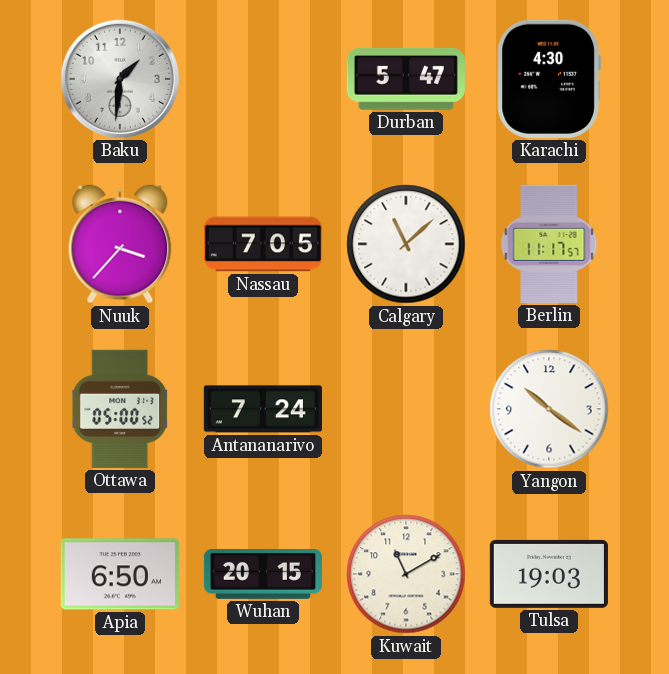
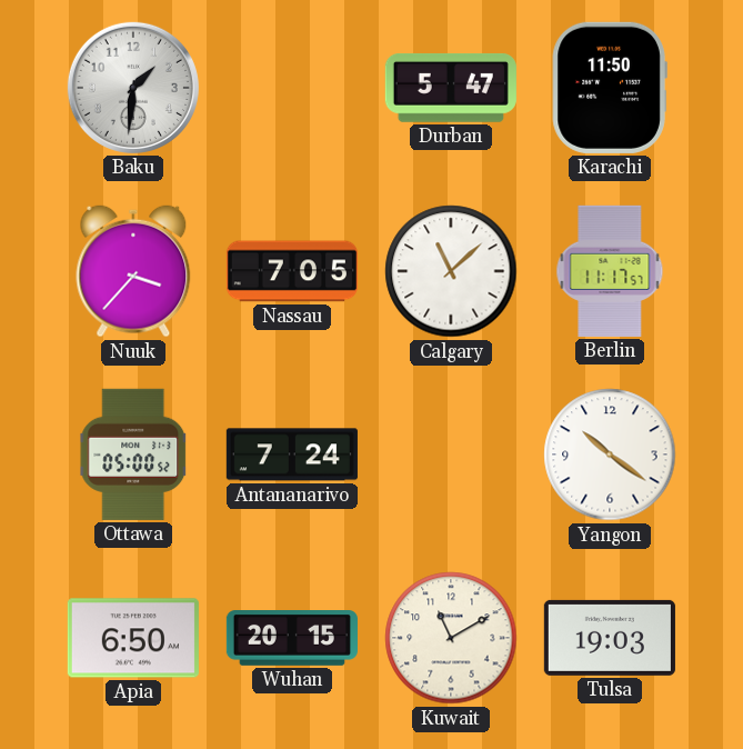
Karachi: 4:30 -> 11:50
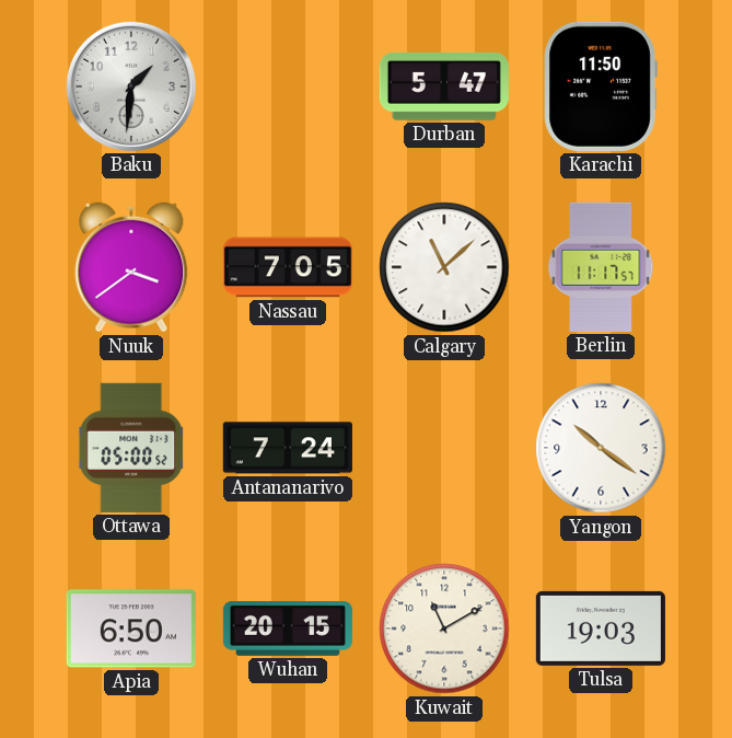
Nuuk: 3:37 -> 3:39
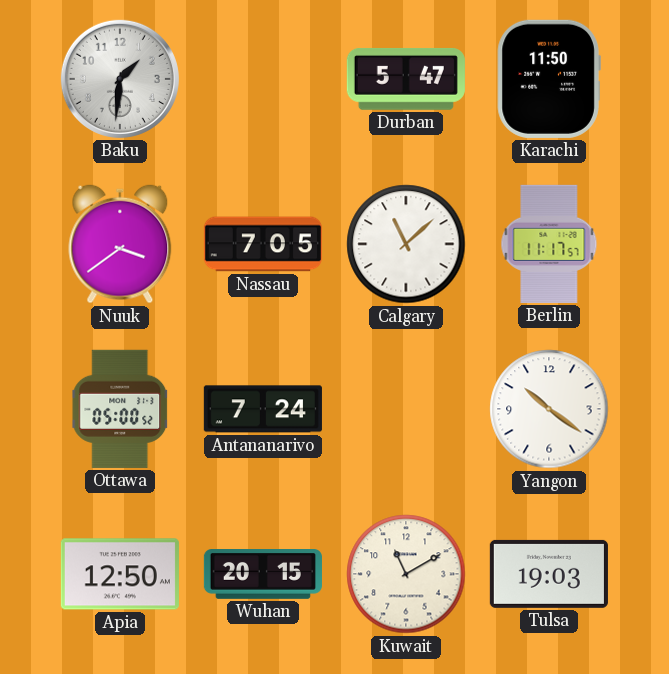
Apia: 6:50 -> 12:50
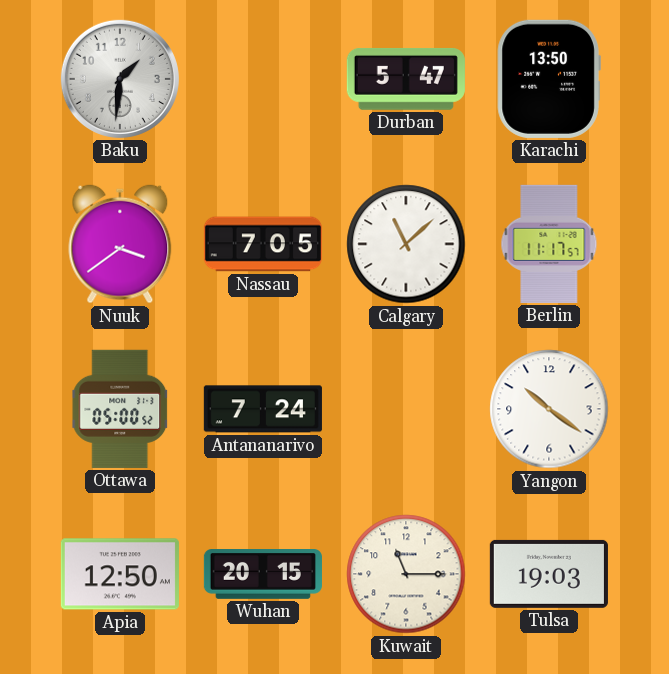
Karachi: 11:50 -> 13:50
Kuwait: 11:10 -> 11:15
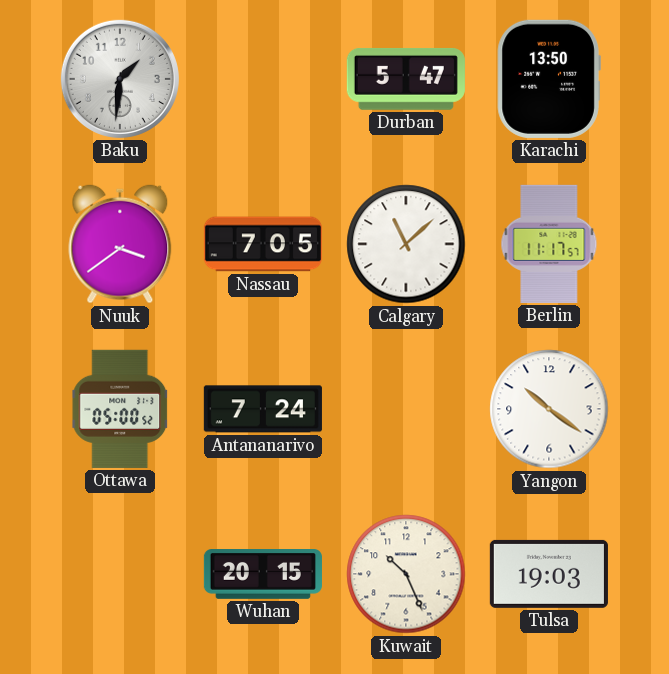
Apia: 12:50 -> none
Kuwait: 11:15 -> 10:26
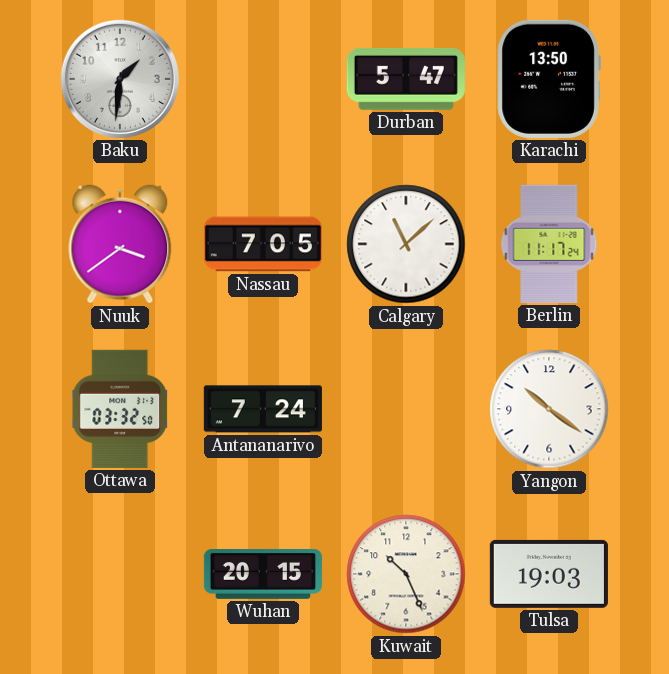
Berlin: 11:17:57 -> 11:17:24
Ottawa: 05:00 -> 03:32
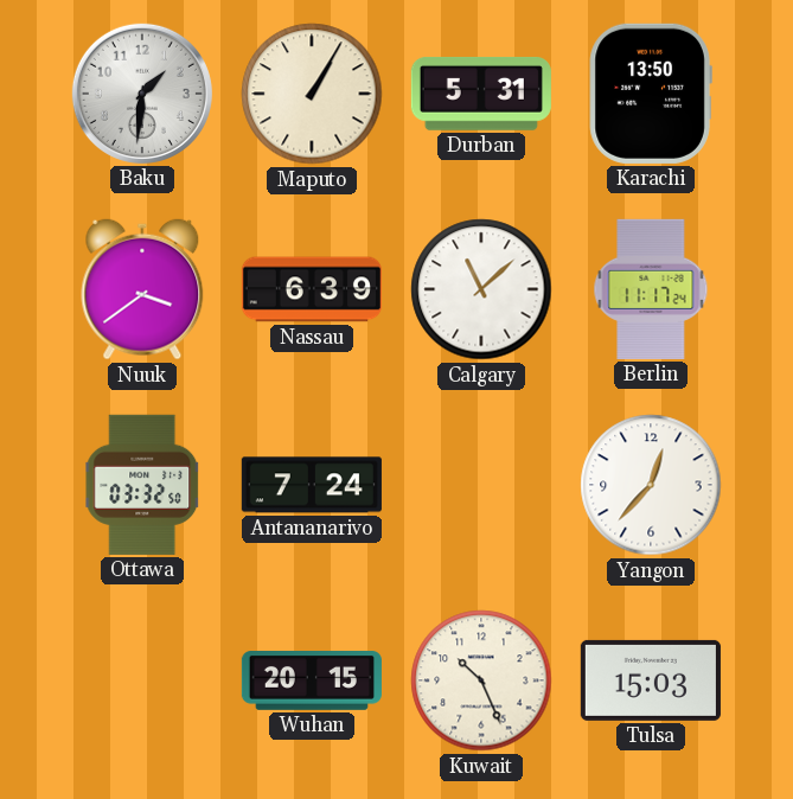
Maputo: none -> 1:05
Durban: 5:47 -> 5:31
Nassau: 7:05 -> 6:39
Yangon: 10:21 -> 12:37
Tulsa: 19:03 -> 15:03
